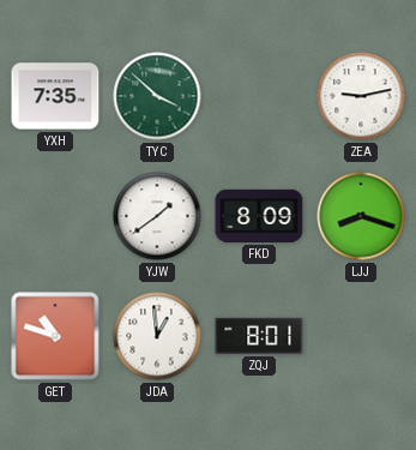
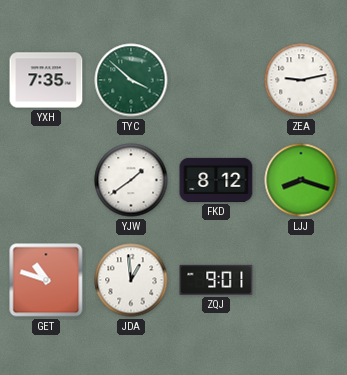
FKD: 8:09 -> 8:12
ZQJ: 8:01 -> 9:01
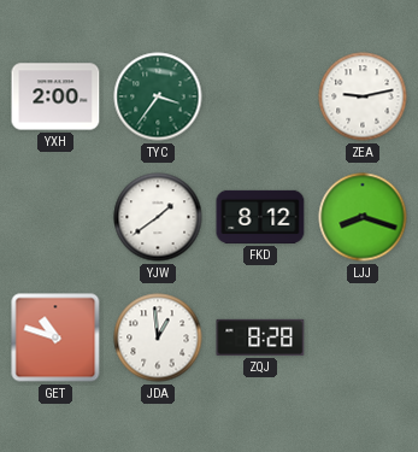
YXH: 7:35 -> 2:00
TYC: 3:52 -> 3:36
ZQJ: 9:01 -> 8:28
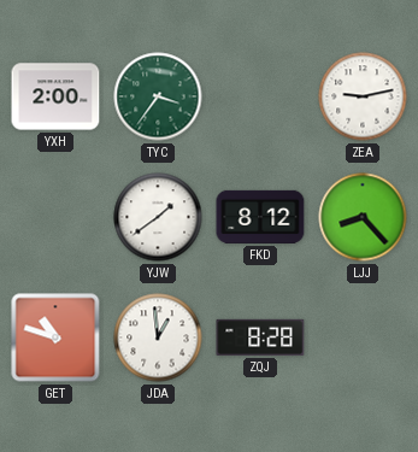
LJJ: 8:18 -> 8:23
